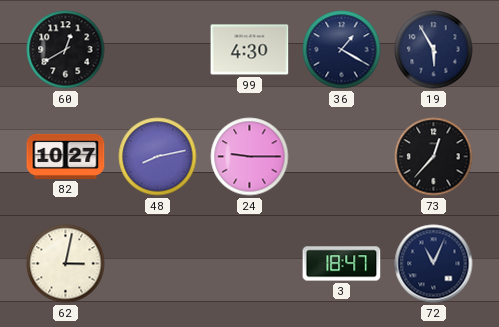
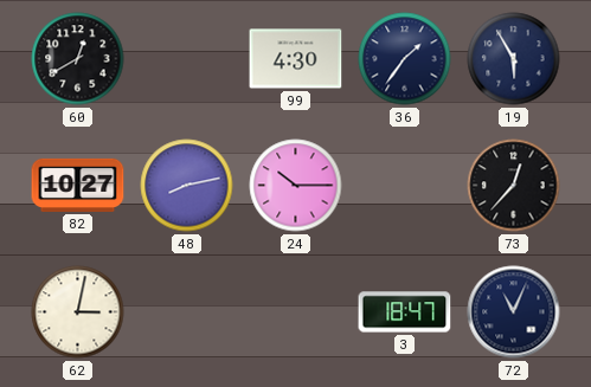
36: 1:20 -> 1:36
24: 9:15 -> 10:15
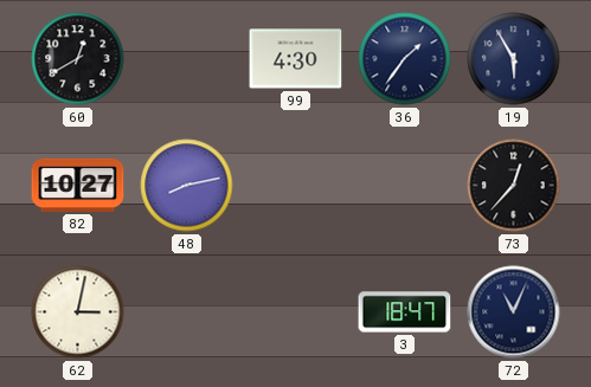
24: 10:15 -> none
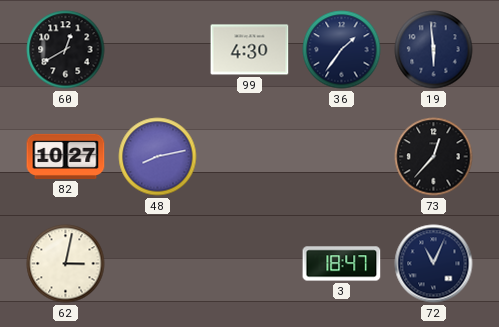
19: 5:55 -> 5:59
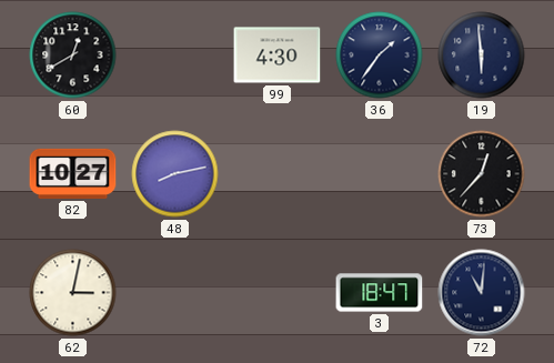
72: 11:04 -> 11:01
